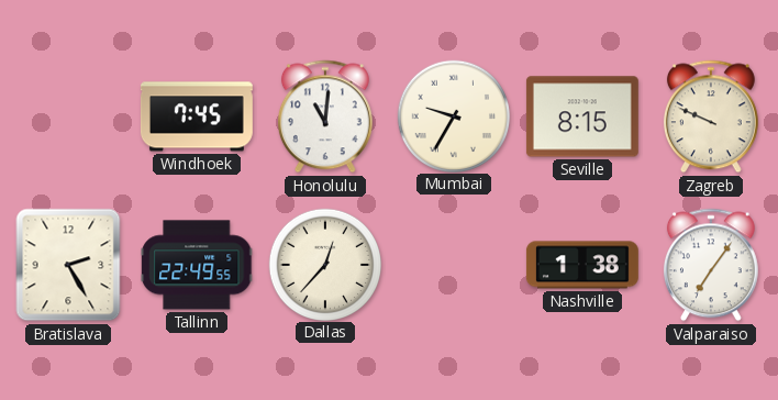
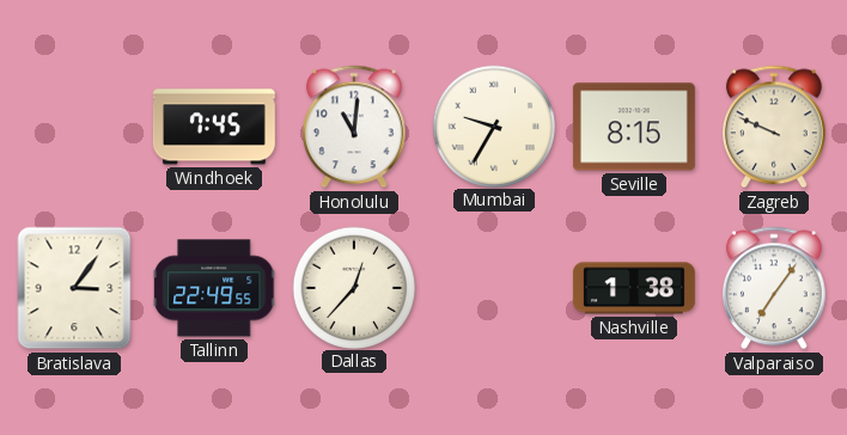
Bratislava: 2:25 -> 3:06
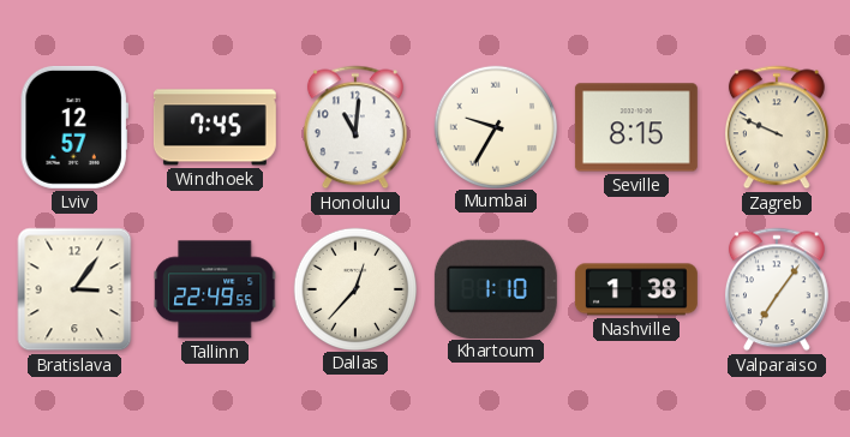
Lviv: none -> 12:57
Khartoum: none -> 1:10
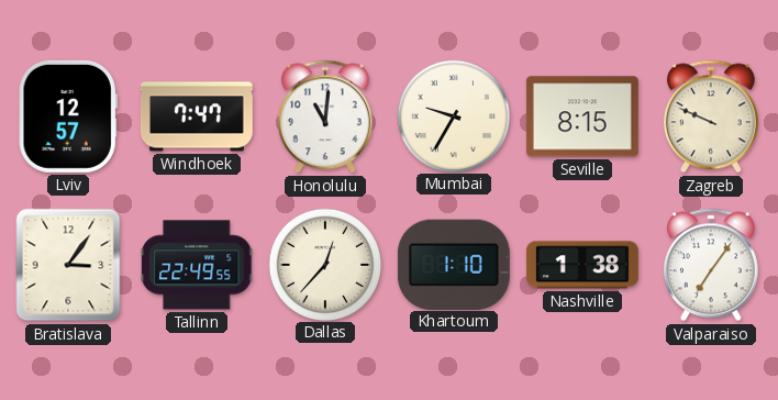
Windhoek: 7:45 -> 7:47
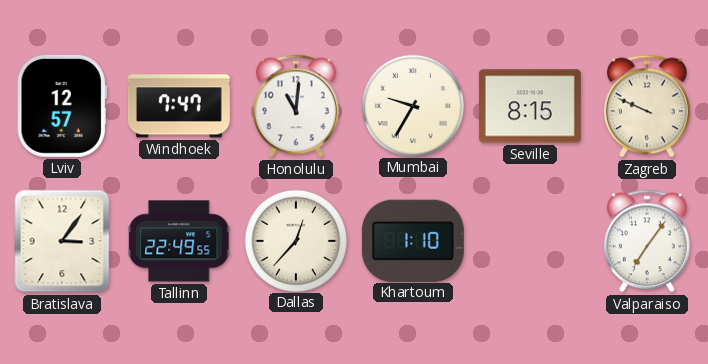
Nashville: 1:38 -> none
